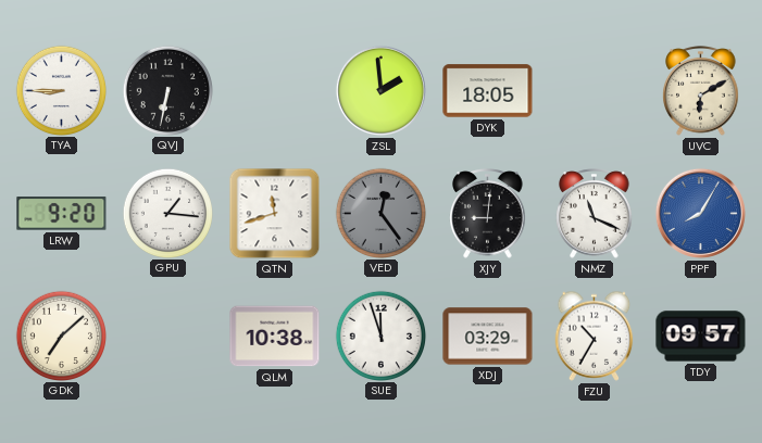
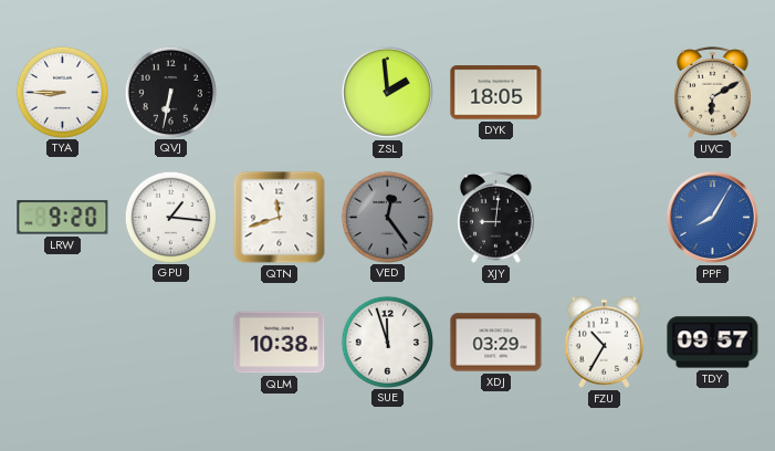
NMZ: 11:19 -> none
GDK: 7:08 -> none
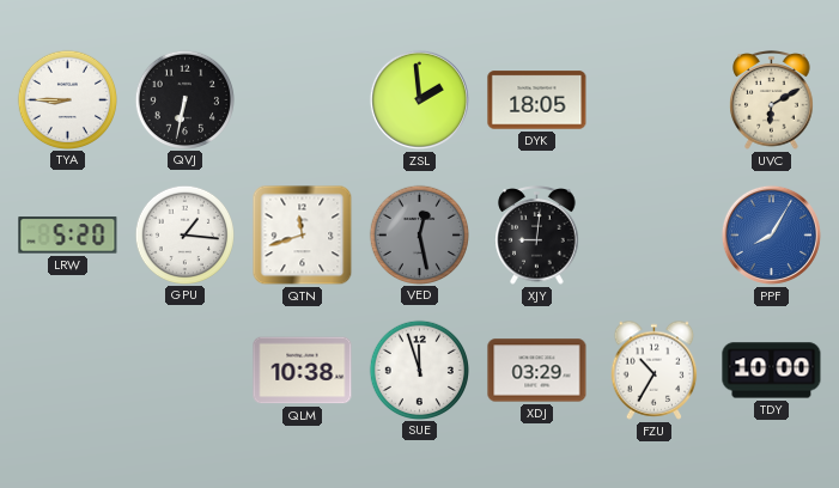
LRW: 9:20 -> 5:20
VED: 12:24 -> 12:28
TDY: 09:57 -> 10:00
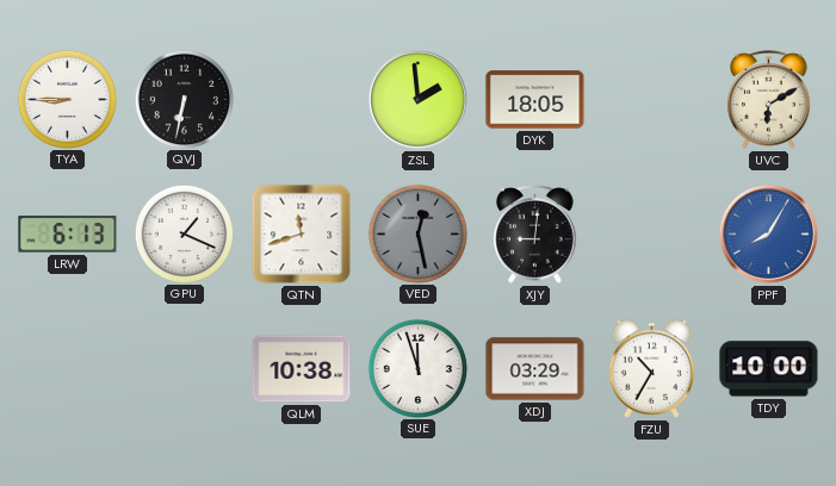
LRW: 5:20 -> 6:13
GPU: 1:16 -> 1:19
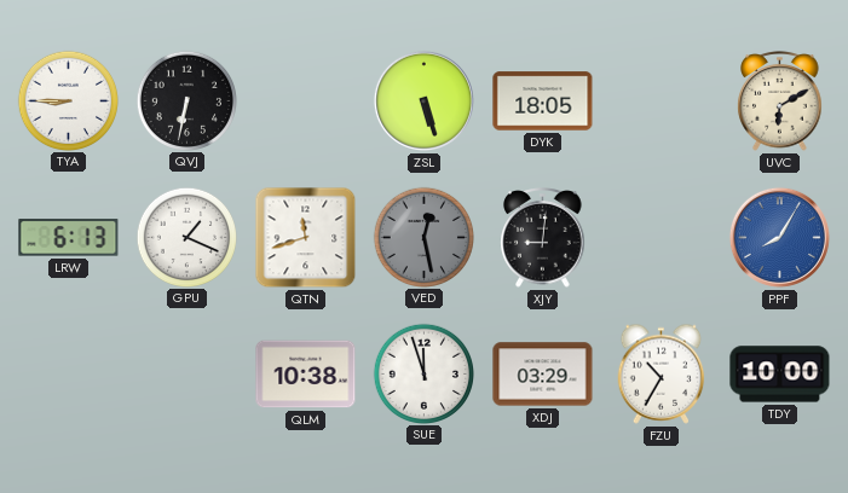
ZSL: 1:59 -> 5:27
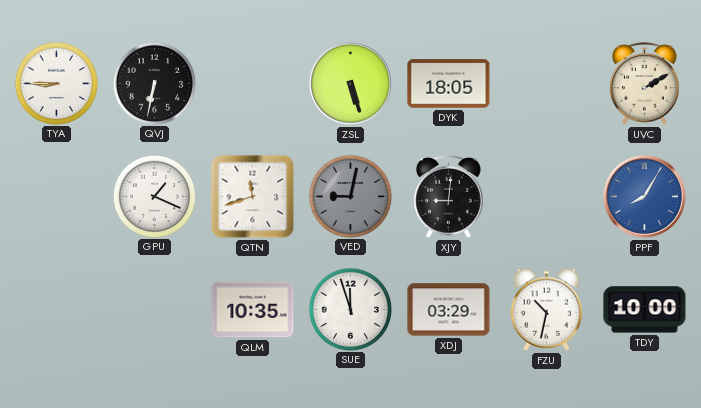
UVC: 6:10 -> 2:10
LRW: 6:13 -> none
VED: 12:28 -> 9:02
QLM: 10:38 -> 10:35
FZU: 10:35 -> 10:32
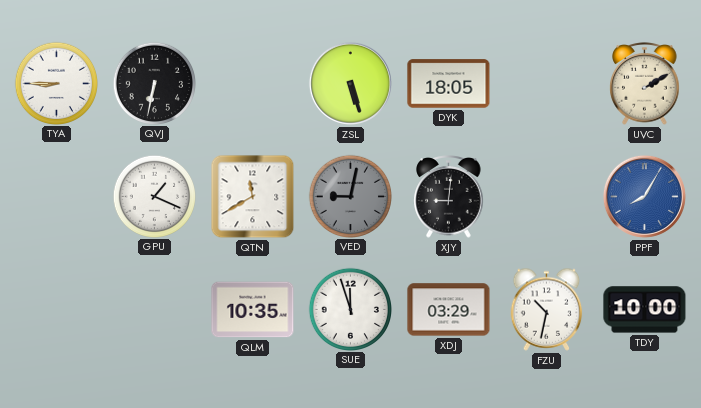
QTN: 11:42 -> 11:40
